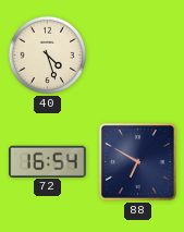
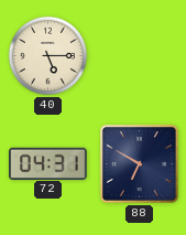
40: 4:27 -> 5:15
72: 16:54 -> 04:31
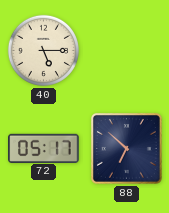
72: 04:31 -> 05:17
88: 6:50 -> 6:52
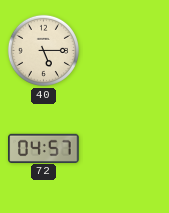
72: 05:17 -> 04:57
88: 6:52 -> none
